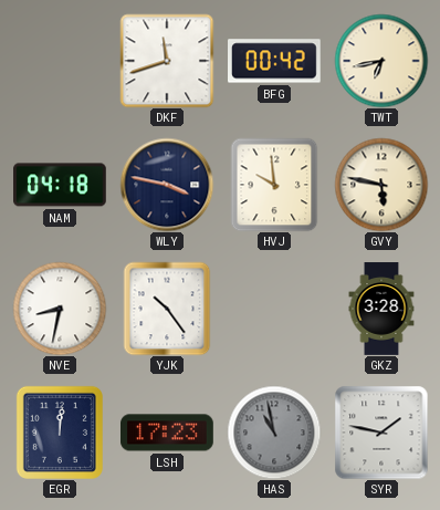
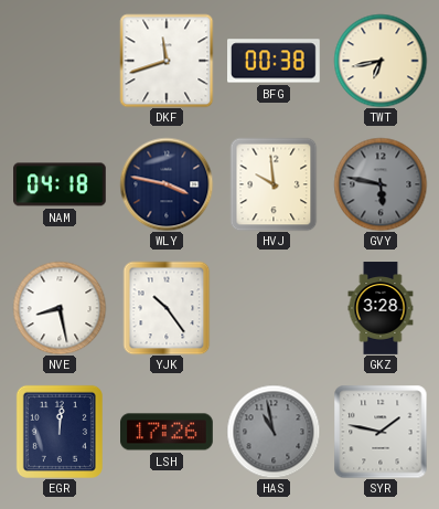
BFG: 00:42 -> 00:38
GVY dial: cream -> grey
NVE: 8:32 -> 8:28
LSH: 17:23 -> 17:26
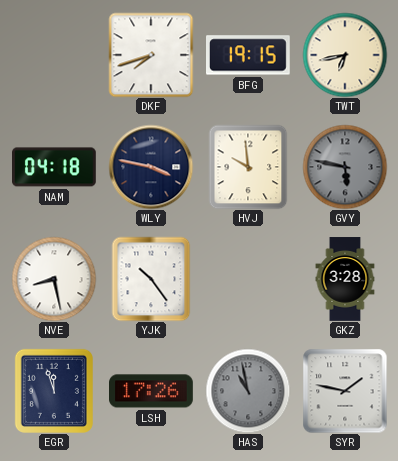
DKF: 11:42 -> 7:42
BFG: 00:38 -> 19:15
EGR: 12:01 -> 11:57
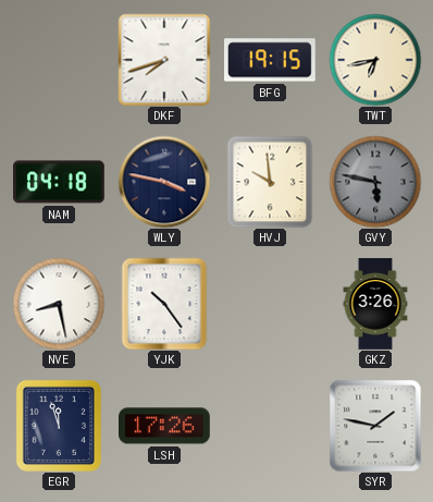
GKZ: 3:28 -> 3:26
HAS: 10:58 -> none
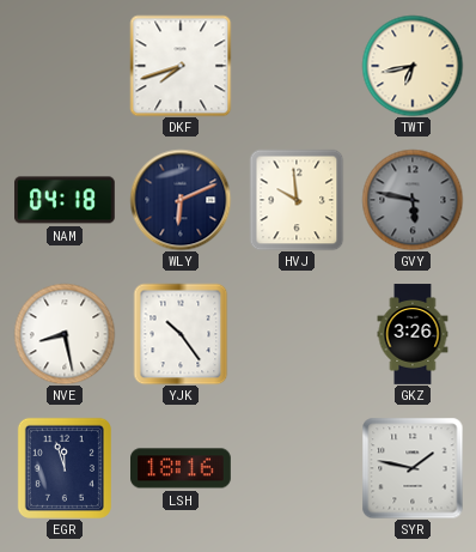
BFG: 19:15 -> none
WLY: 3:47 -> 6:11
LSH: 17:26 -> 18:16
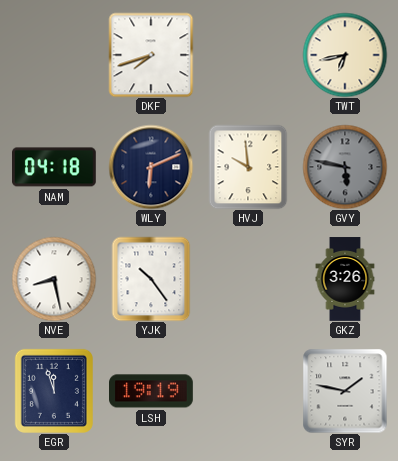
LSH: 18:16 -> 19:19
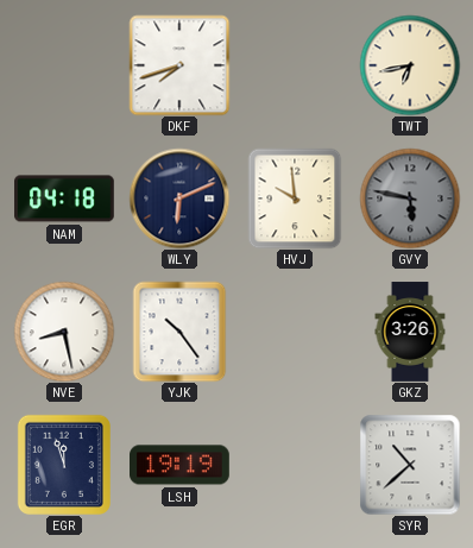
SYR: 1:47 -> 10:38
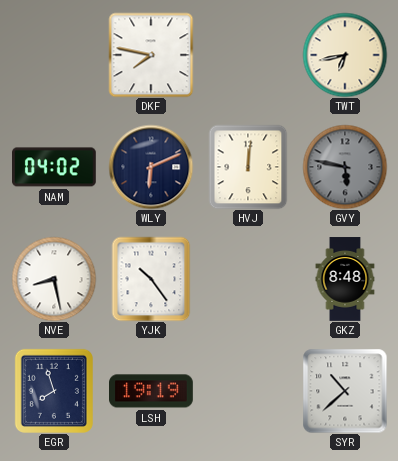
DKF: 7:42 -> 7:47
NAM: 04:18 -> 04:02
HVJ: 9:59 -> 12:01
GKZ: 3:26 -> 8:48
EGR: 11:57 -> 7:57
